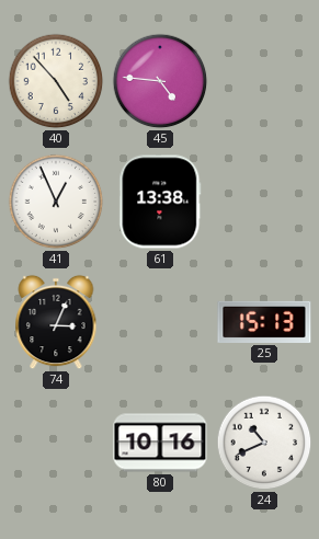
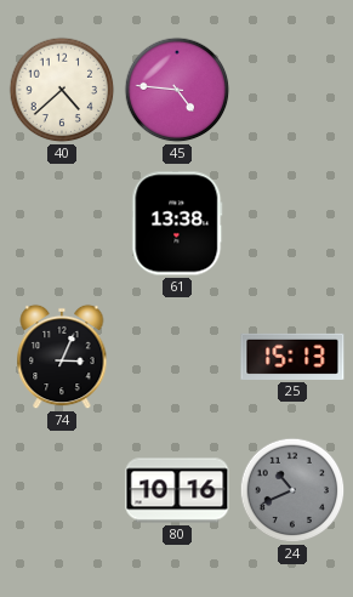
40: 4:53 -> 4:38
41: 12:56 -> none
24 dial: white -> grey
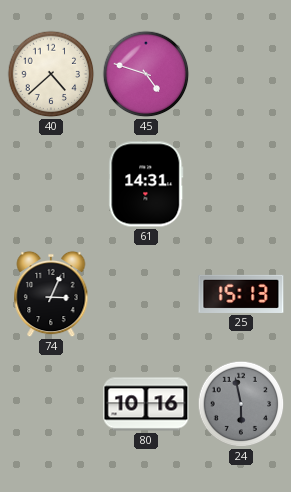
45: 4:46 -> 4:48
61: 13:38 -> 14:31
24: 10:41 -> 5:58
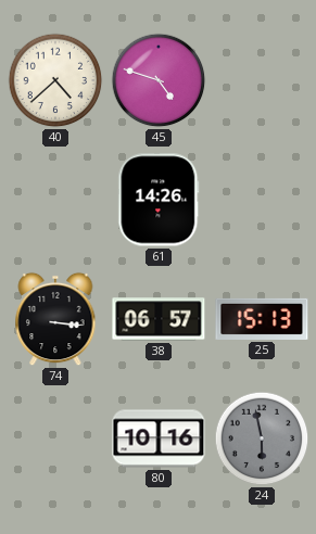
61: 14:31 -> 14:26
74: 3:04 -> 3:16
38: none -> 06:57
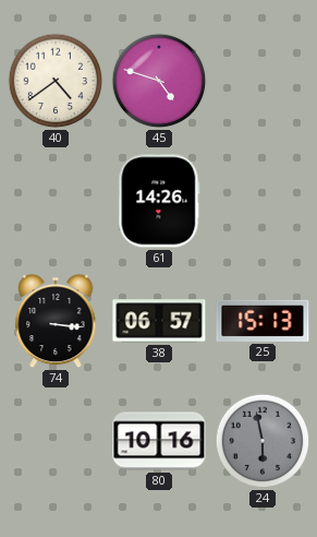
40: 4:38 -> 4:39
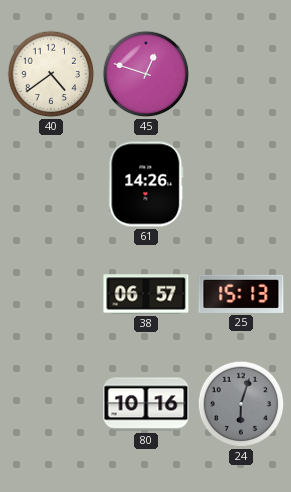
45: 4:48 -> 12:48
74: 3:16 -> none
24: 5:58 -> 6:03
